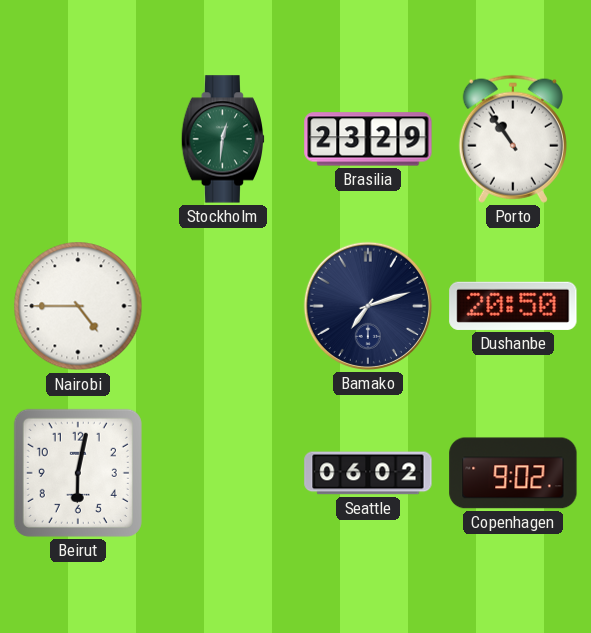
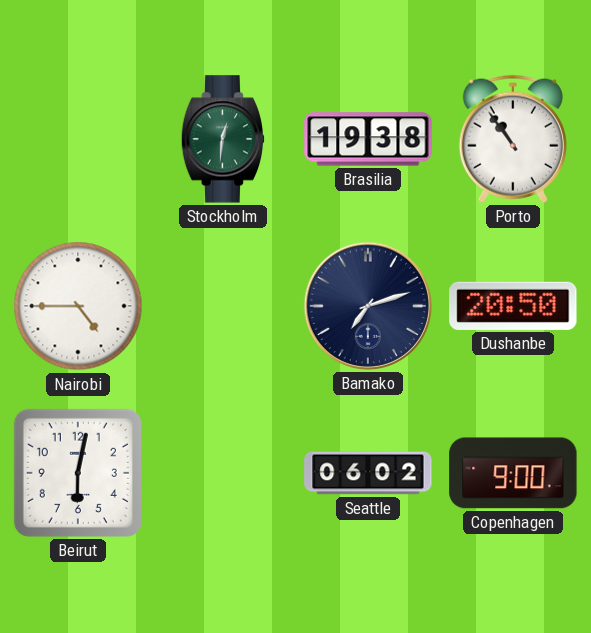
Brasilia: 23:29 -> 19:38
Copenhagen: 9:02 -> 9:00
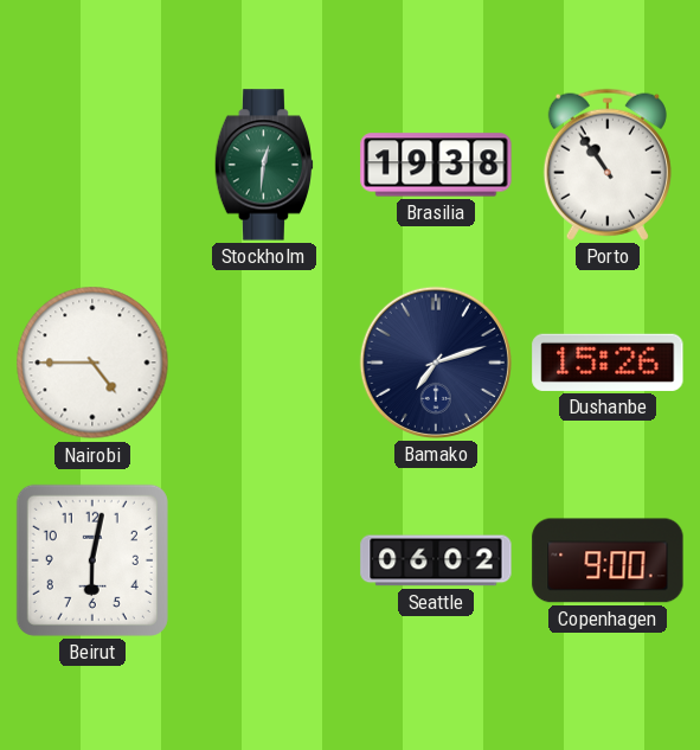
Dushanbe: 20:50 -> 15:26
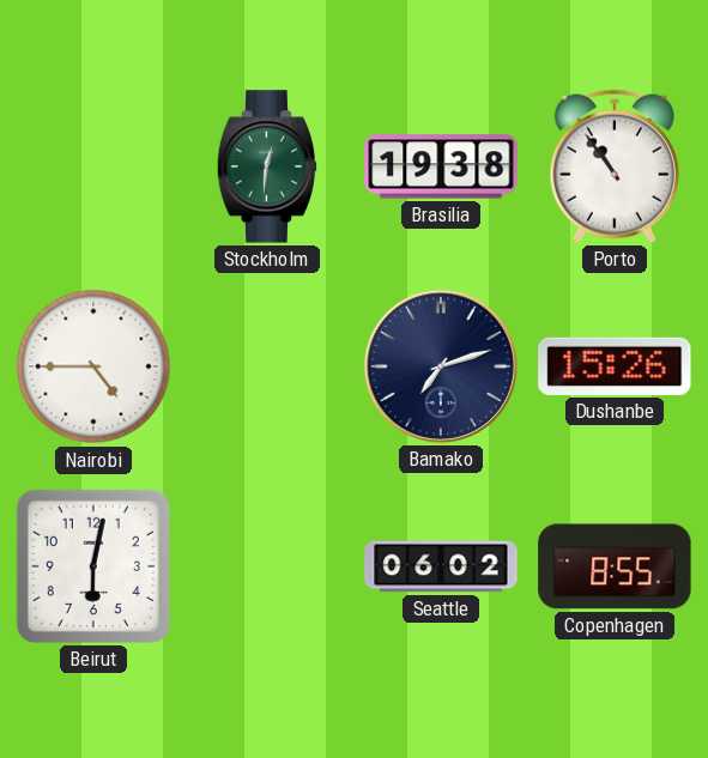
Copenhagen: 9:00 -> 8:55
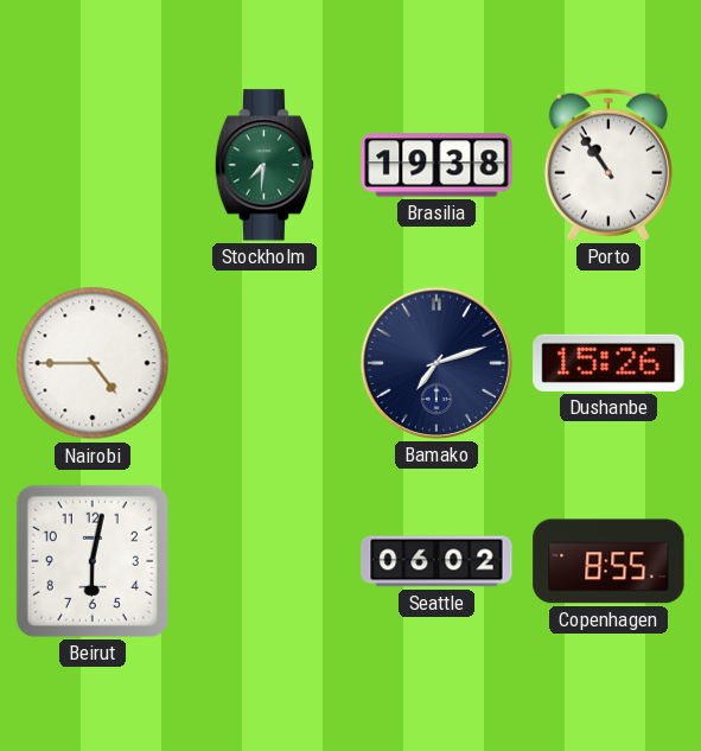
Stockholm: 12:31 -> 7:31
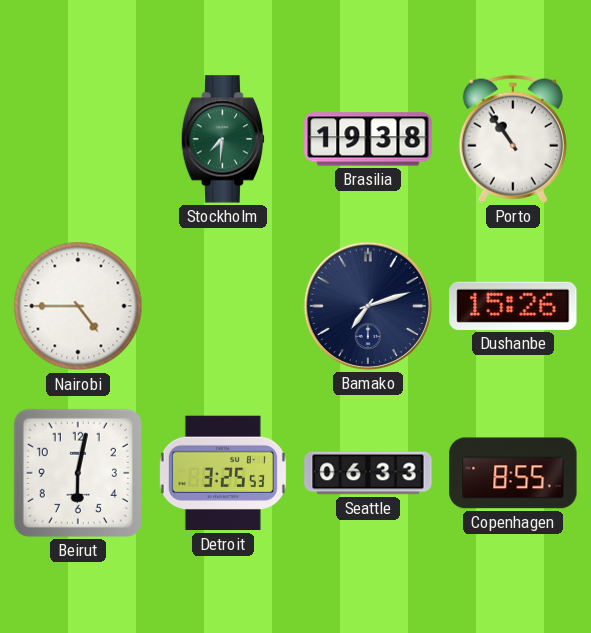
Detroit: none -> 3:25
Seattle: 06:02 -> 06:33
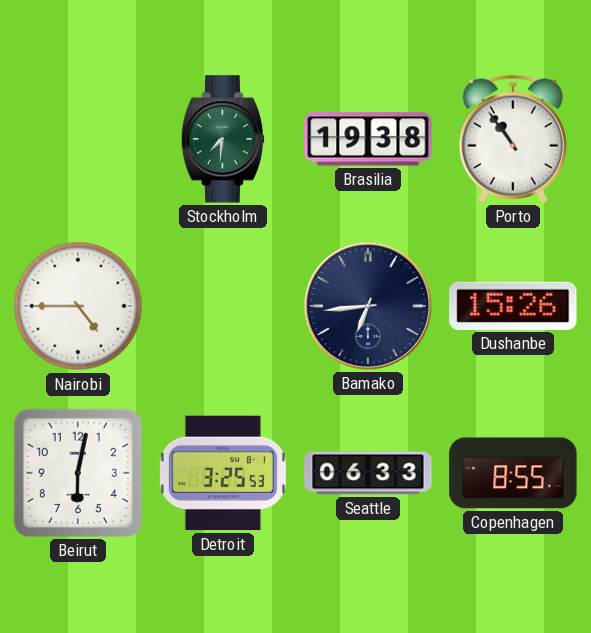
Bamako: 7:12 -> 6:44
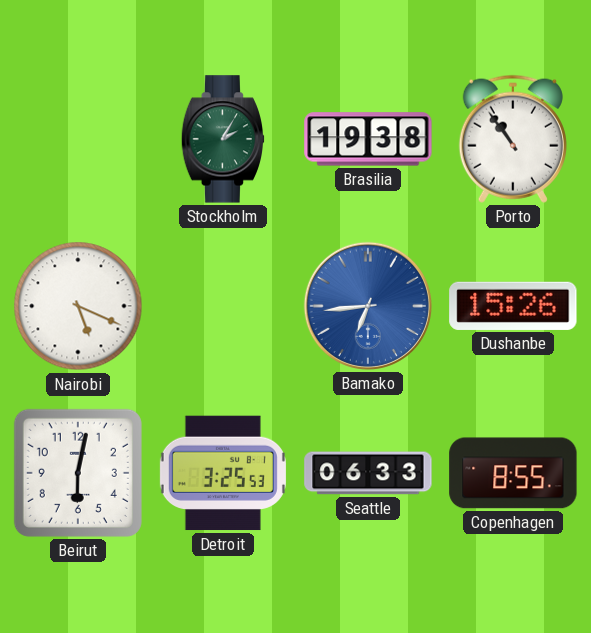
Stockholm: 7:31 -> 2:05
Nairobi: 4:45 -> 5:19
Bamako dial: navy -> blue
